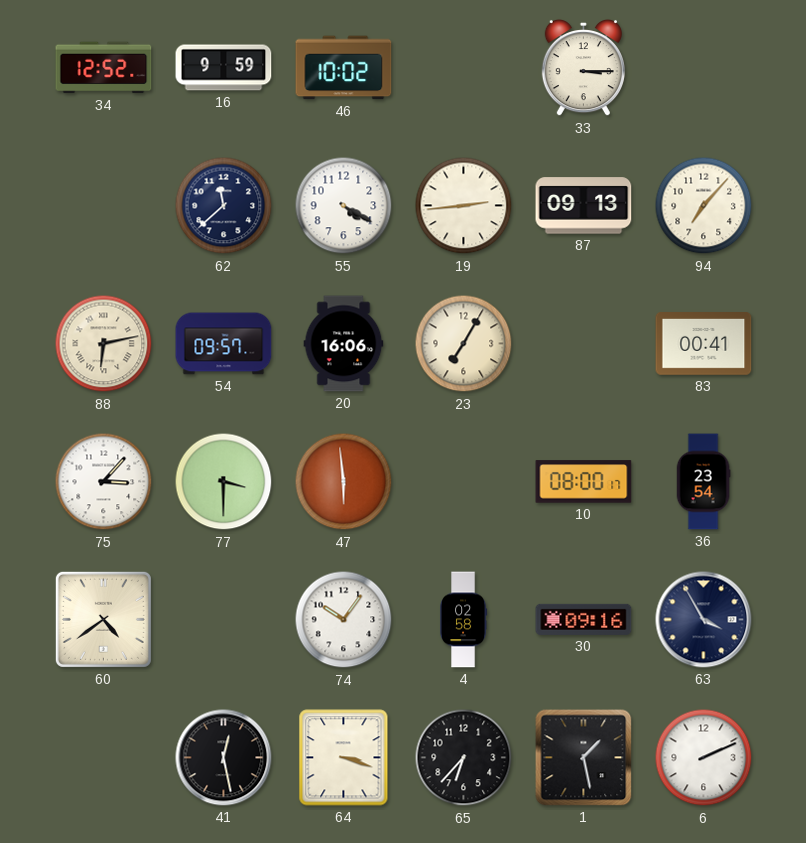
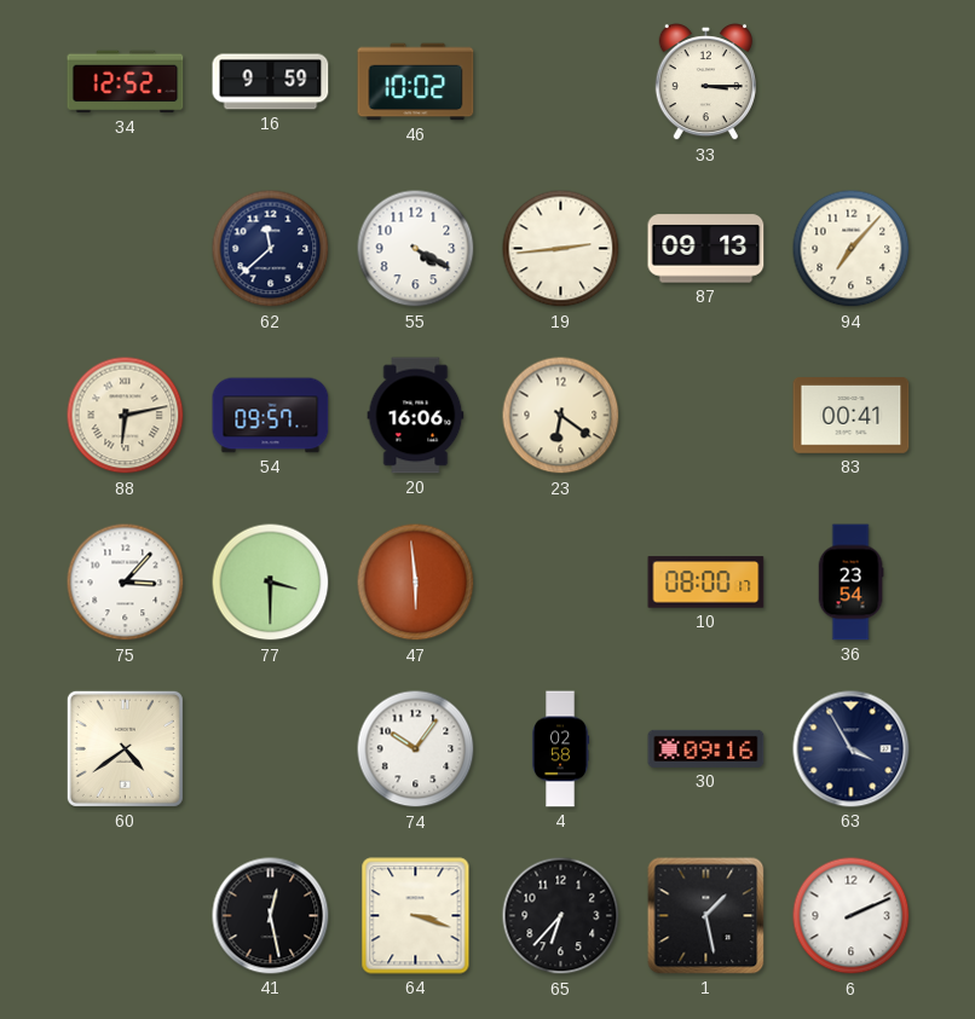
23: 7:05 -> 6:21
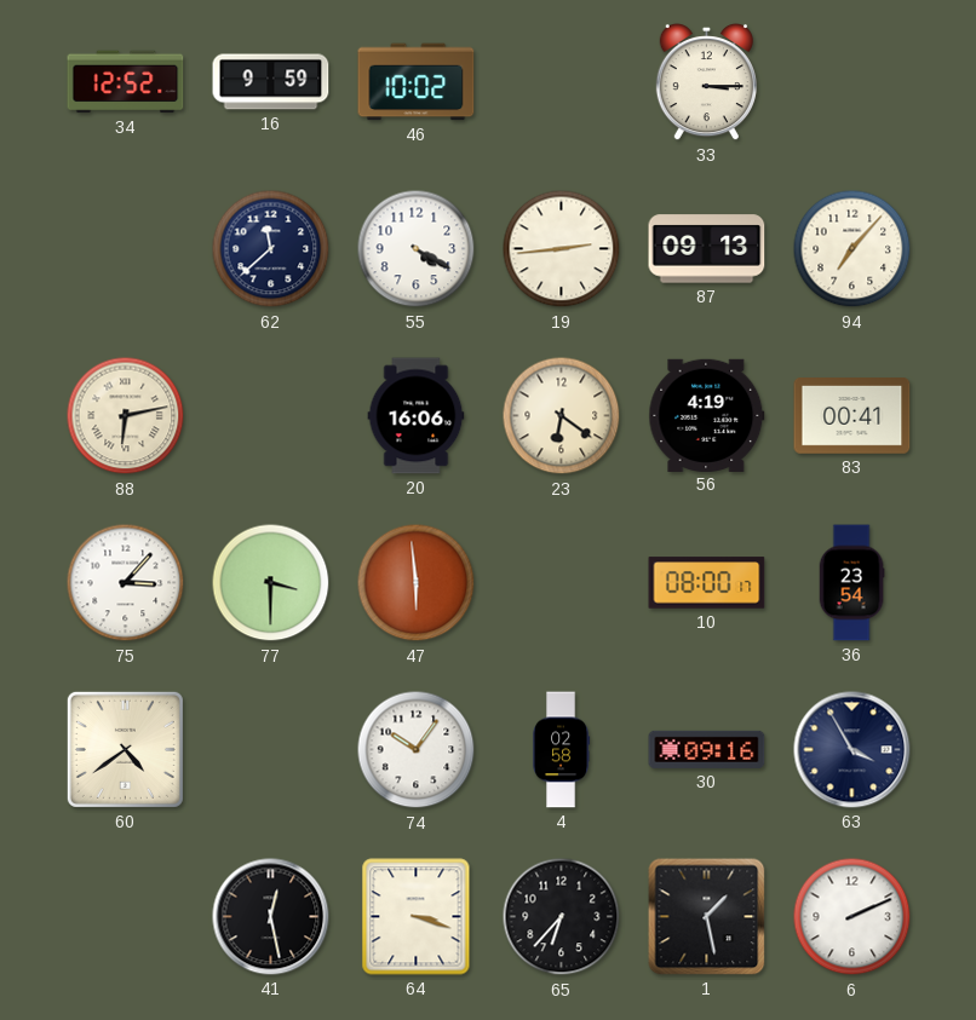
54: 09:57 -> none
56: none -> 4:19
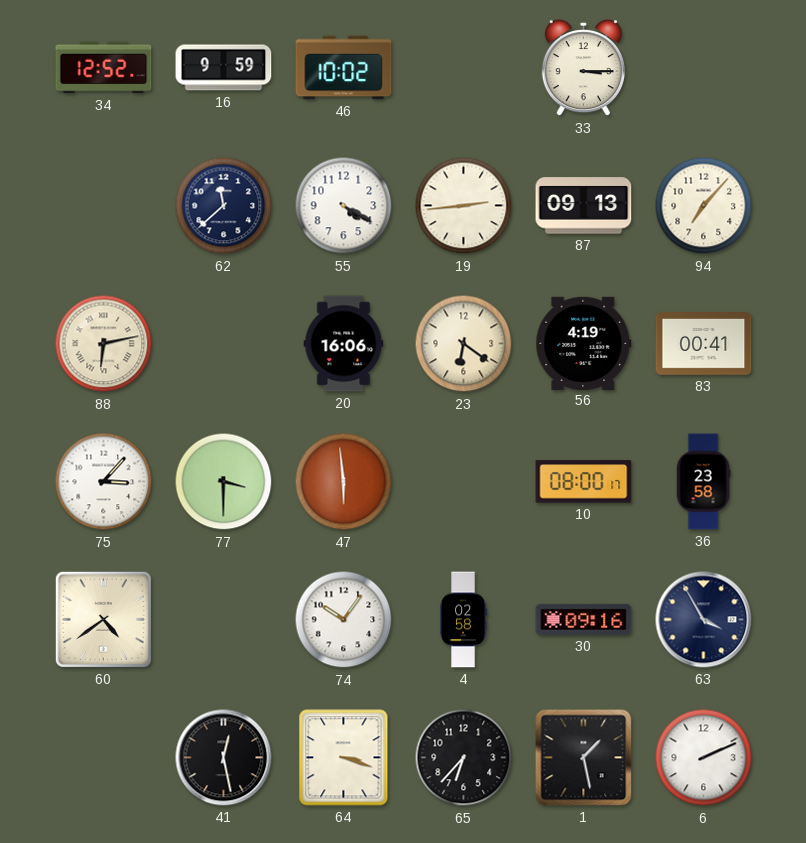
36: 23:54 -> 23:58
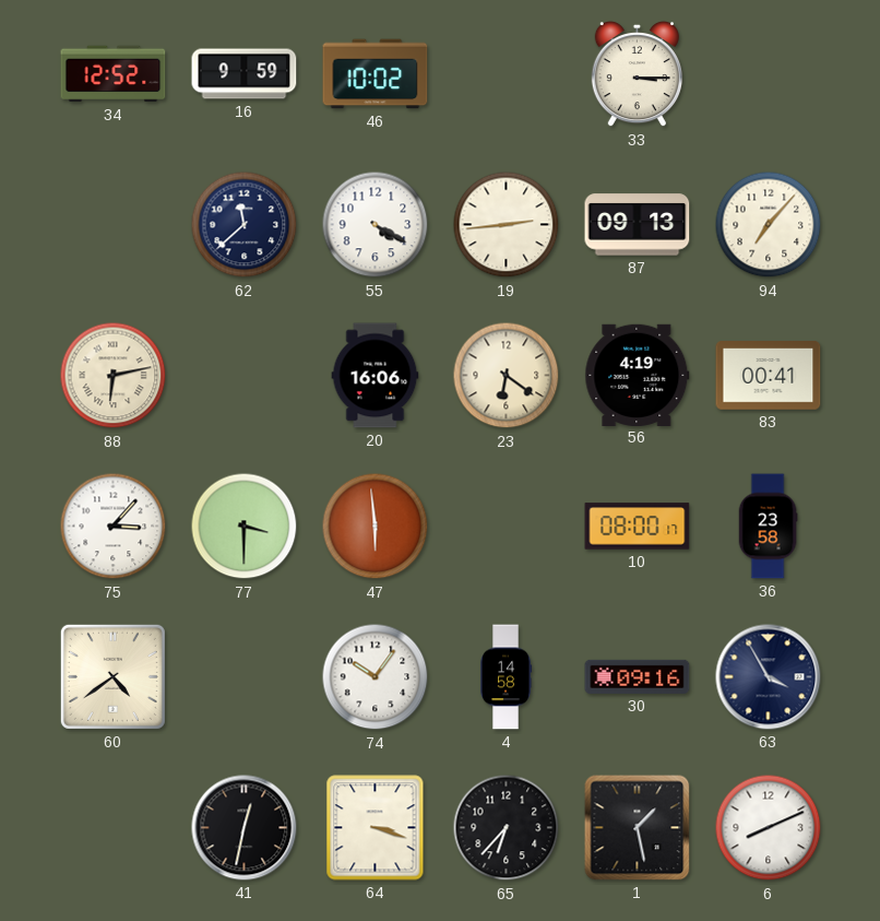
4: 02:58 -> 14:58
41: 12:28 -> 12:32
6: 2:11 -> 8:11
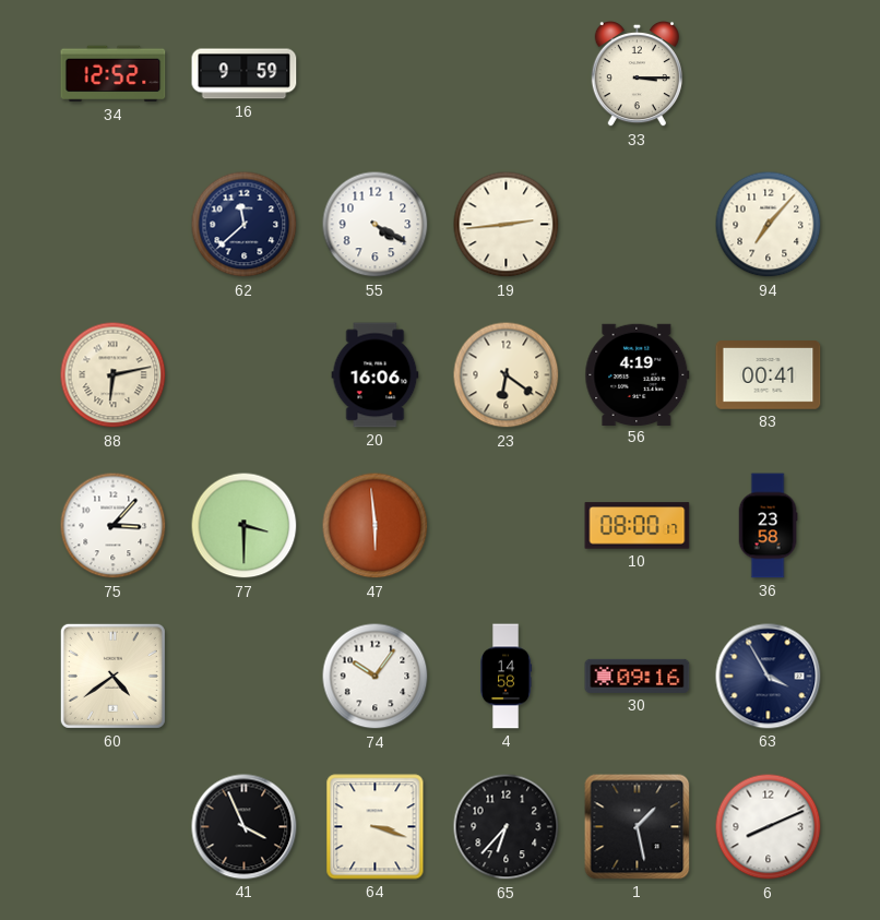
46: 10:02 -> none
87: 09:13 -> none
41: 12:32 -> 3:56
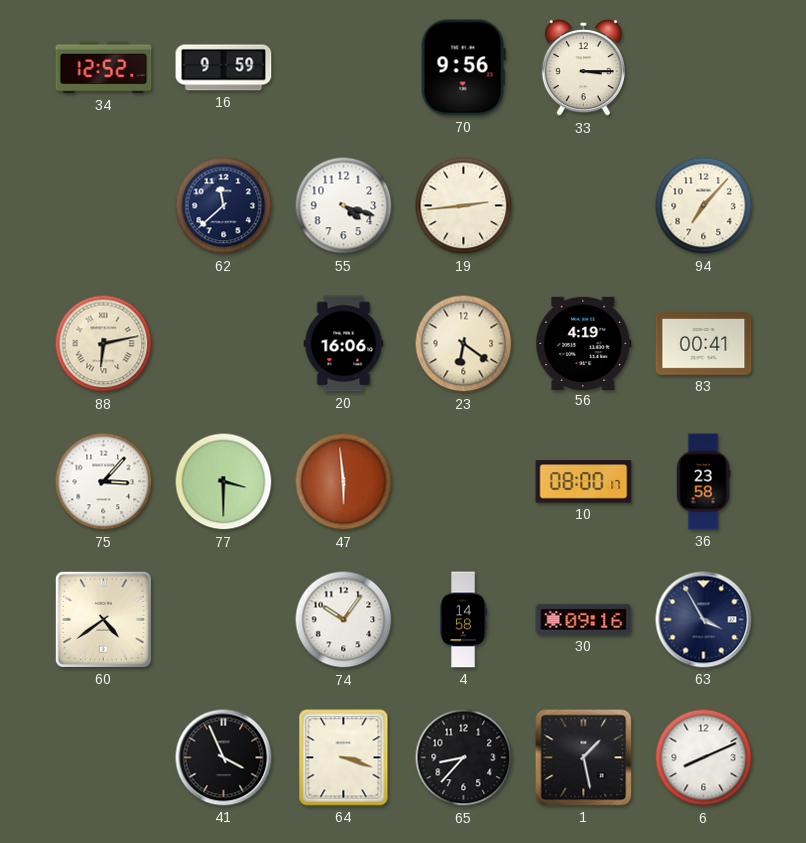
70: none -> 9:56
55: 4:20 -> 4:18
65: 6:37 -> 8:37
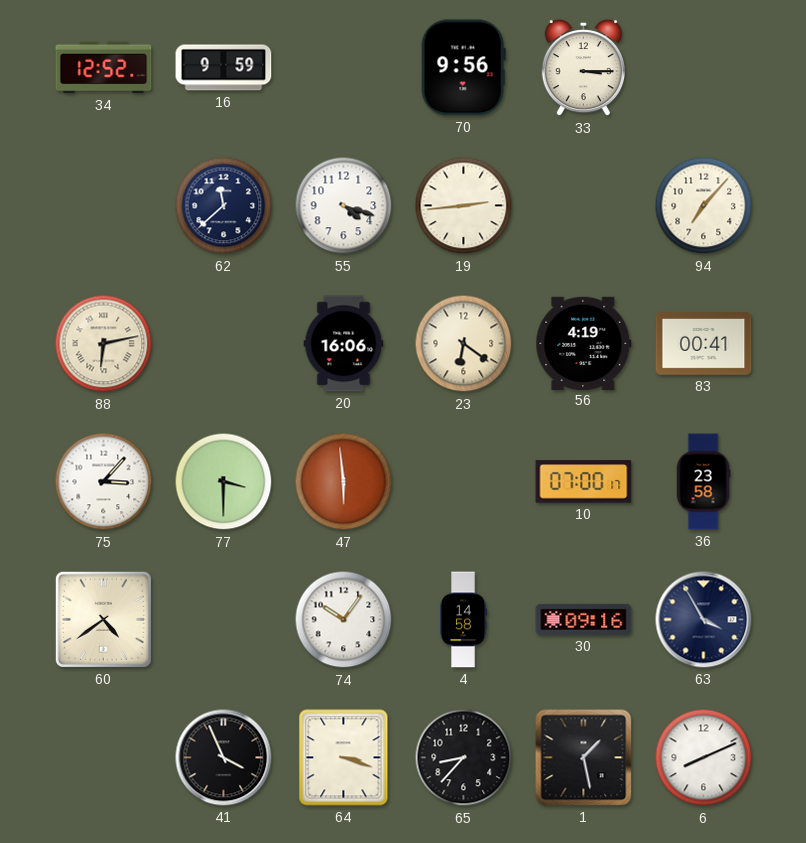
10: 08:00 -> 07:00
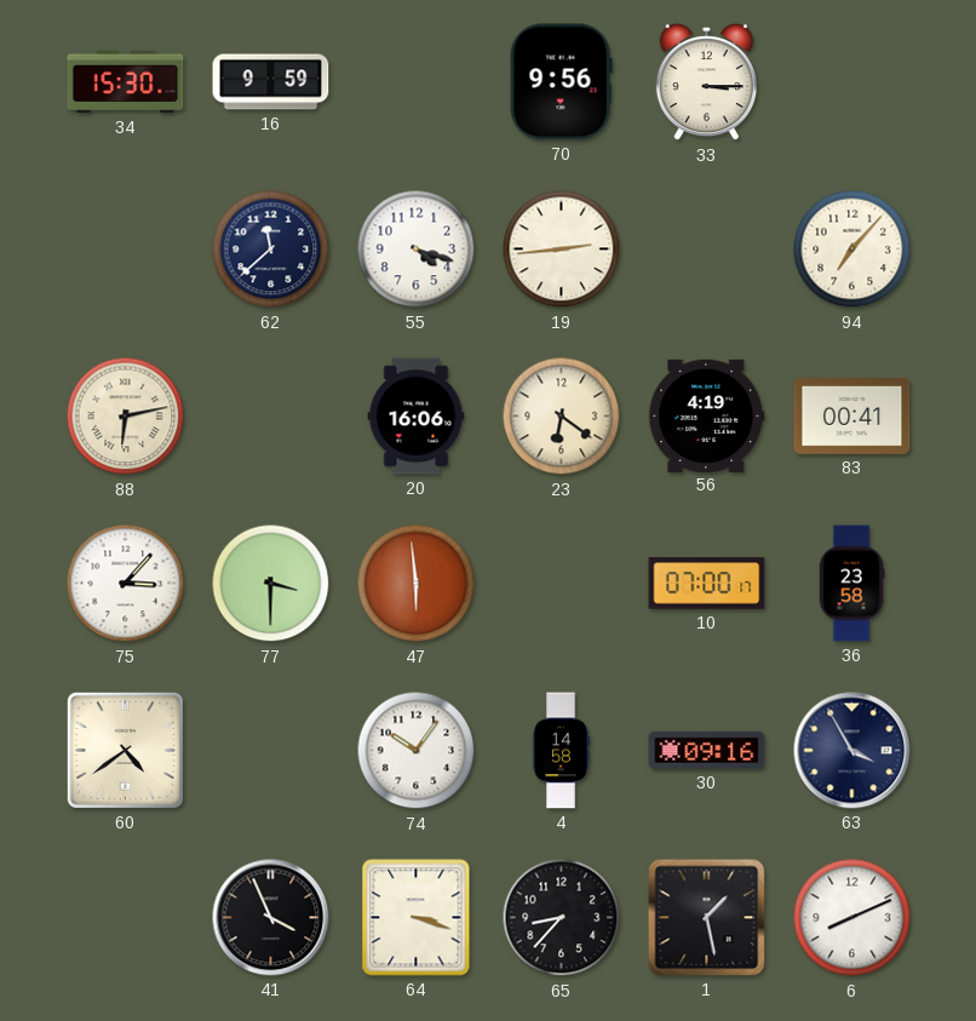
34: 12:52 -> 15:30
